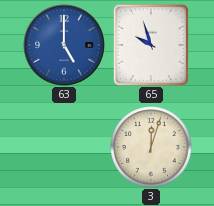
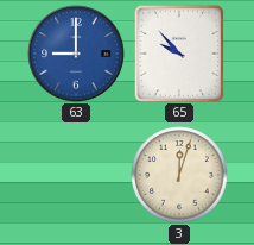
63: 5:00 -> 9:00
65: 9:57 -> 9:53
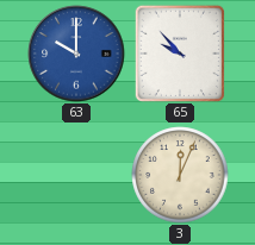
63: 9:00 -> 10:00
3: 12:03 -> 12:04
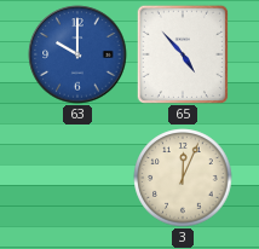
65: 9:53 -> 4:53
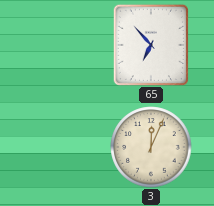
63: 10:00 -> none
65: 4:53 -> 6:53
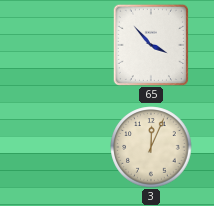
65: 6:53 -> 3:53
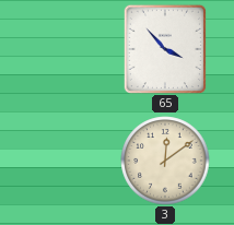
3: 12:04 -> 12:09
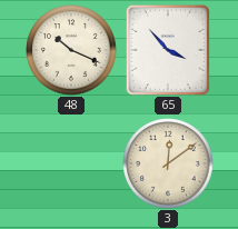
48: none -> 10:19
